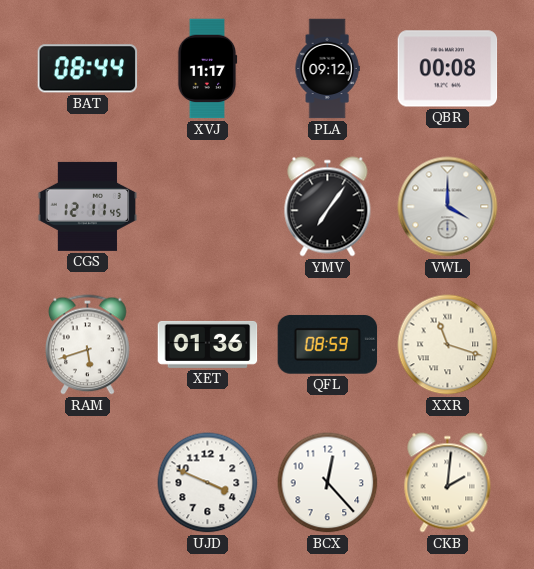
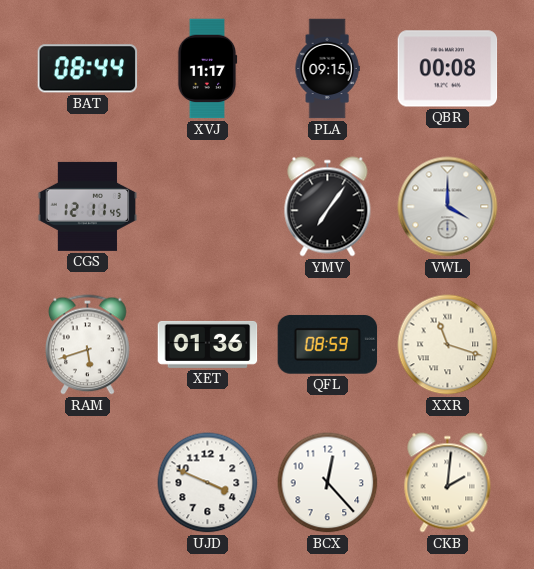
PLA: 09:12 -> 09:15
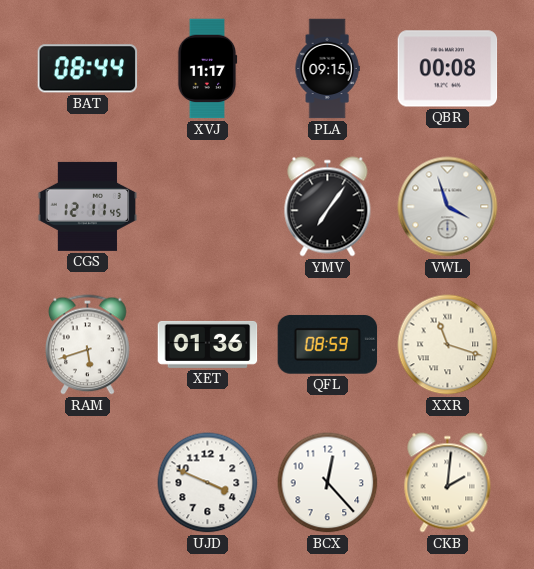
VWL: 4:00 -> 3:57
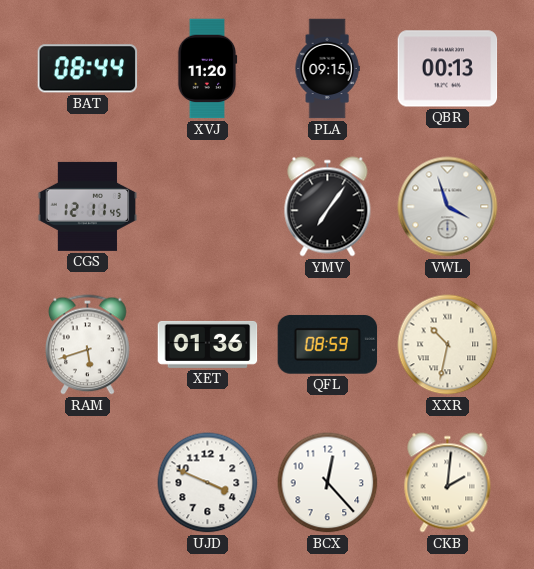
XVJ: 11:17 -> 11:20
QBR: 00:08 -> 00:13
XXR: 11:18 -> 10:32
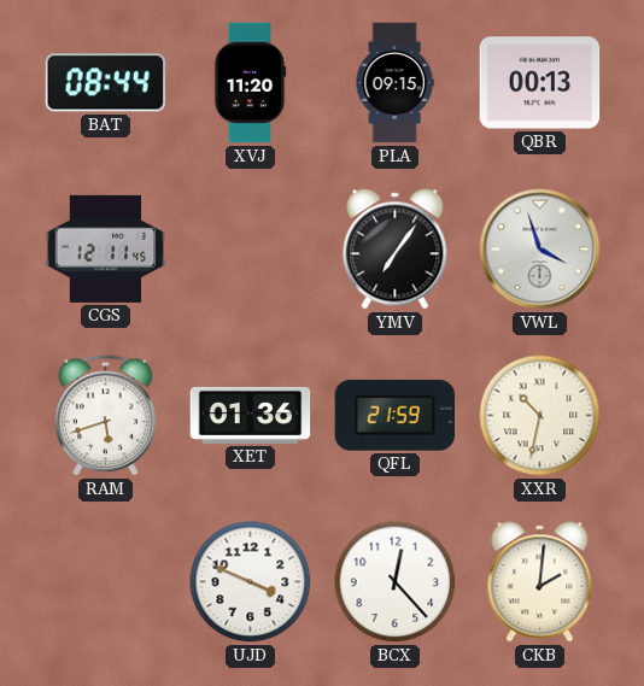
QFL: 08:59 -> 21:59
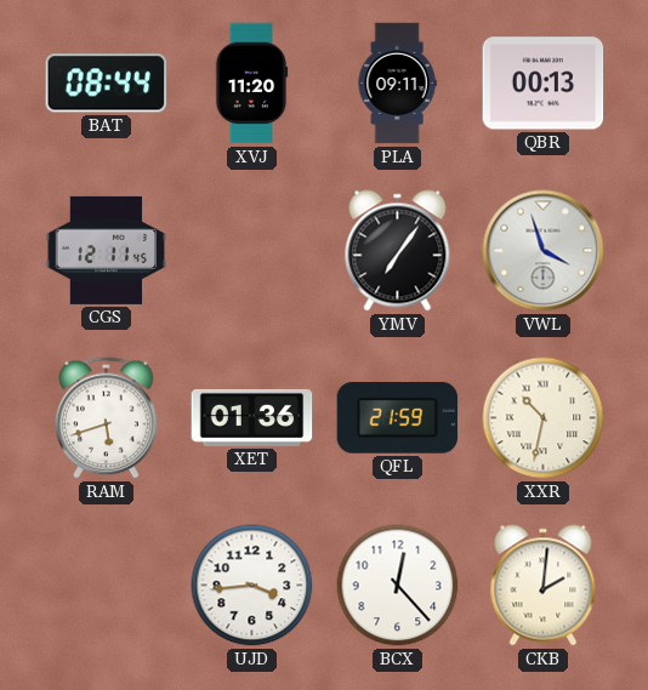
PLA: 09:15 -> 09:11
UJD: 3:49 -> 3:44
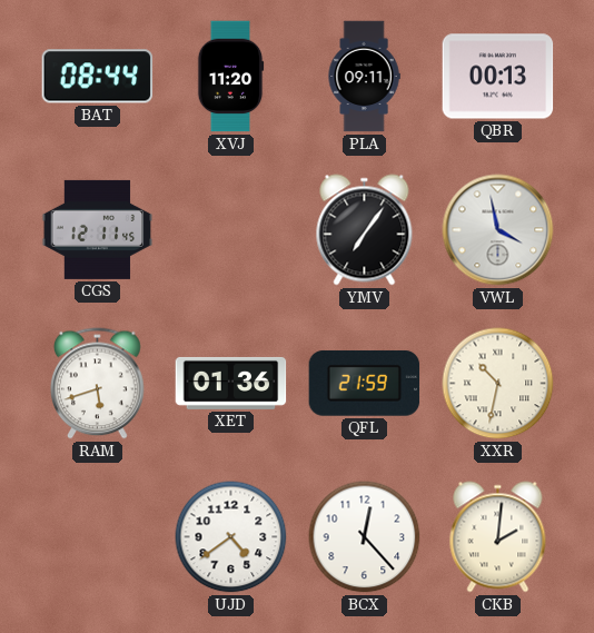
VWL: 3:57 -> 3:58
UJD: 3:44 -> 4:39
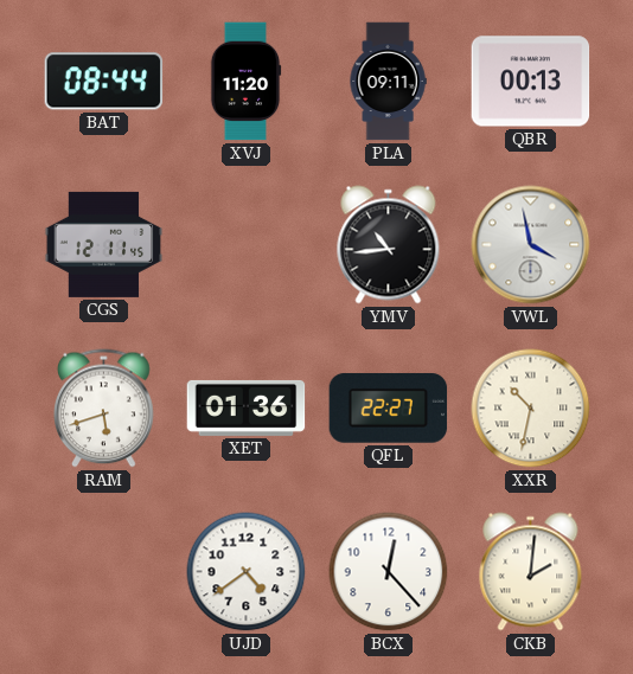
YMV: 7:06 -> 10:44
QFL: 21:59 -> 22:27
